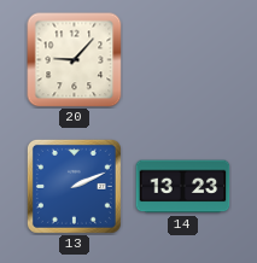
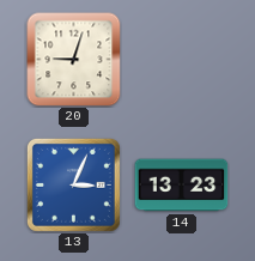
20: 9:07 -> 9:03
13: 2:11 -> 3:04
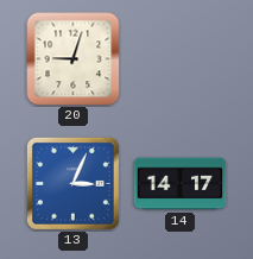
14: 13:23 -> 14:17
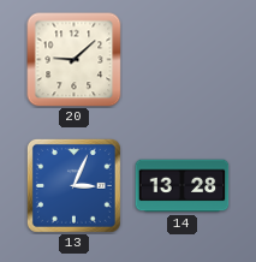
20: 9:03 -> 9:08
14: 14:17 -> 13:28
